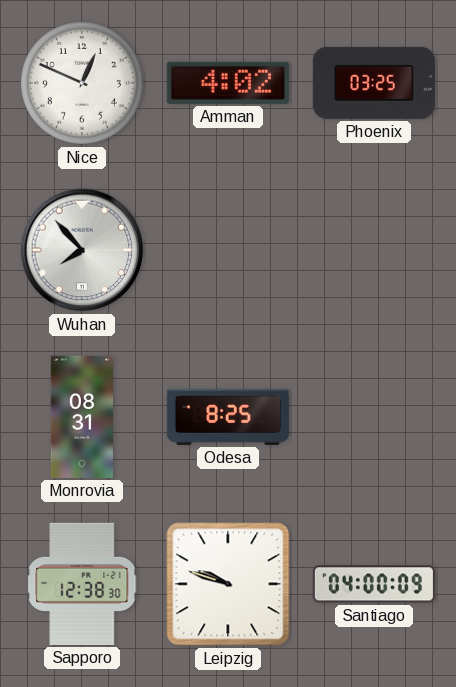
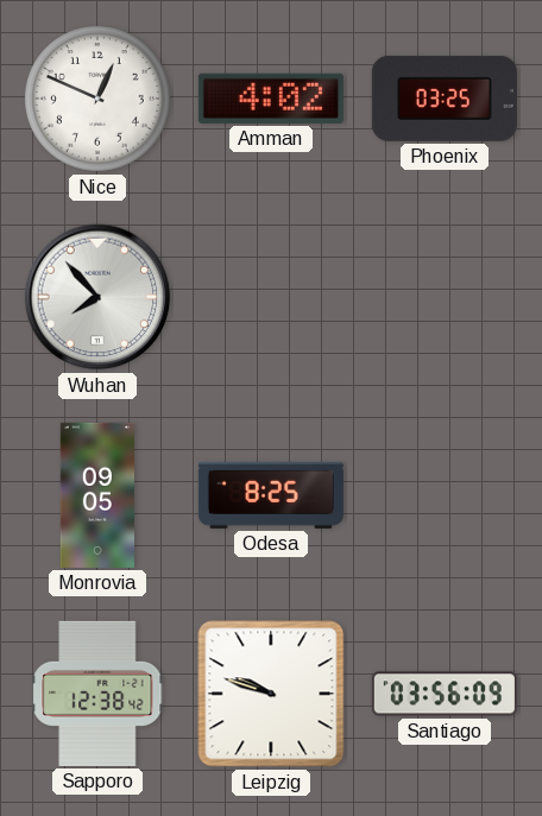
Monrovia: 08:31 -> 09:05
Sapporo: 12:38:30 -> 12:38:42
Santiago: 04:00 -> 03:56
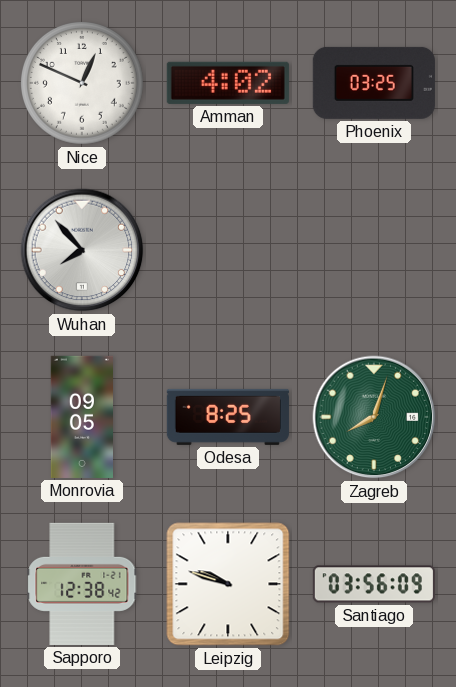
Zagreb: none -> 8:03
